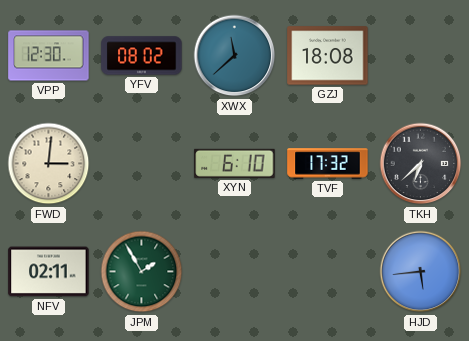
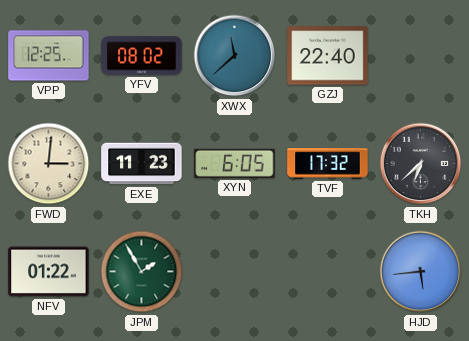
VPP: 12:30 -> 12:25
GZJ: 18:08 -> 22:40
EXE: none -> 11:23
XYN: 6:10 -> 6:05
NFV: 02:11 -> 01:22
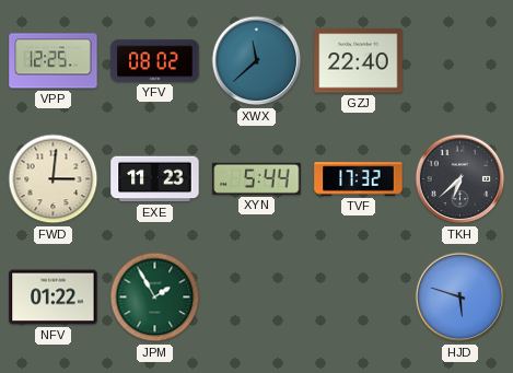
XYN: 6:05 -> 5:44
HJD: 5:44 -> 5:48
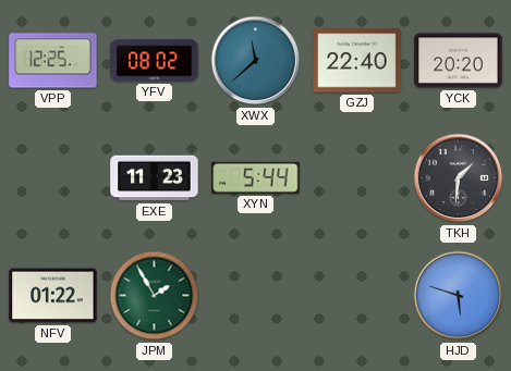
YCK: none -> 20:20
FWD: 3:01 -> none
TVF: 17:32 -> none
TKH: 6:38 -> 1:31
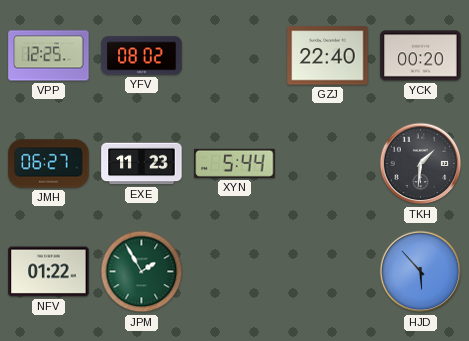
XWX: 11:38 -> none
YCK: 20:20 -> 00:20
JMH: none -> 06:27
HJD: 5:48 -> 5:53
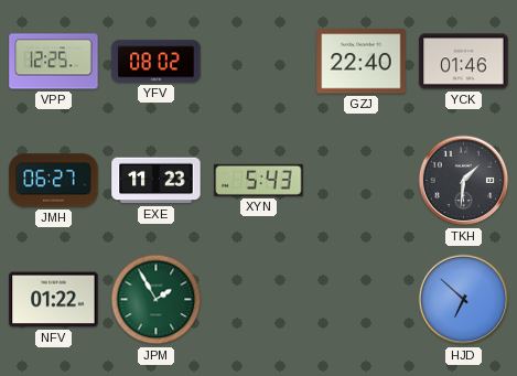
YCK: 00:20 -> 01:46
XYN: 5:44 -> 5:43
HJD: 5:53 -> 6:52
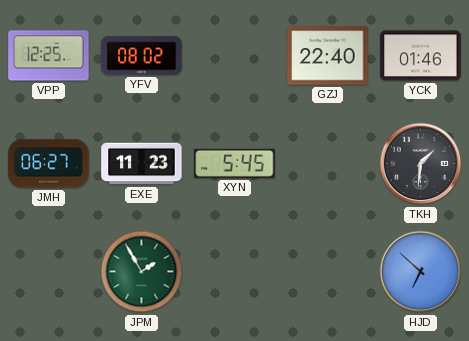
XYN: 5:43 -> 5:45
NFV: 01:22 -> none
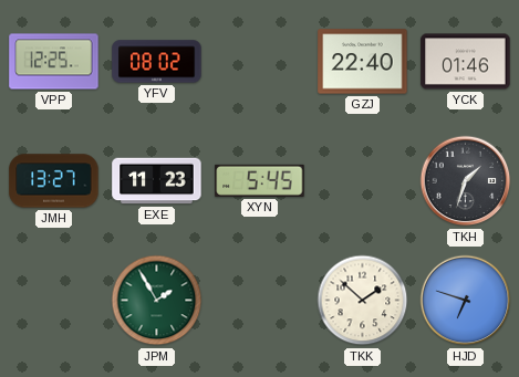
JMH: 06:27 -> 13:27
TKH: 1:31 -> 1:33
TKK: none -> 1:52
HJD: 6:52 -> 6:48
